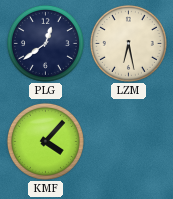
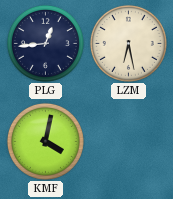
PLG: 12:39 -> 12:44
KMF: 4:07 -> 4:02
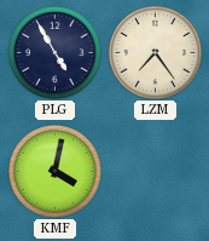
PLG: 12:44 -> 4:55
LZM: 6:28 -> 7:24
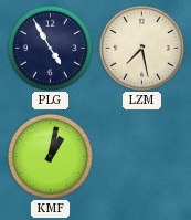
LZM: 7:24 -> 7:28
KMF: 4:02 -> 1:02
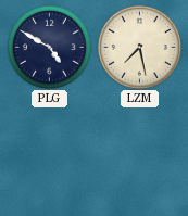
PLG: 4:55 -> 4:50
KMF: 1:02 -> none
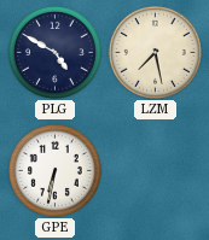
GPE: none -> 6:32
